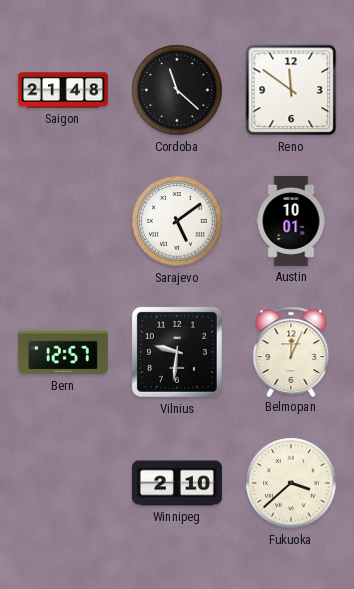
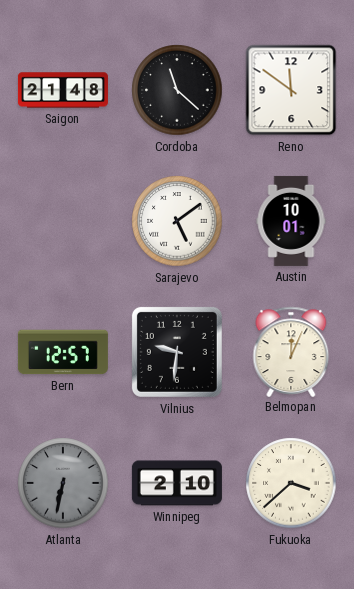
Atlanta: none -> 6:32
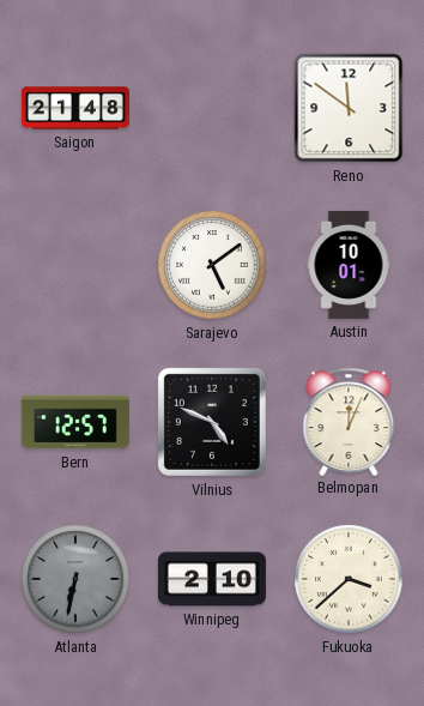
Cordoba: 11:22 -> none
Vilnius: 9:31 -> 4:49
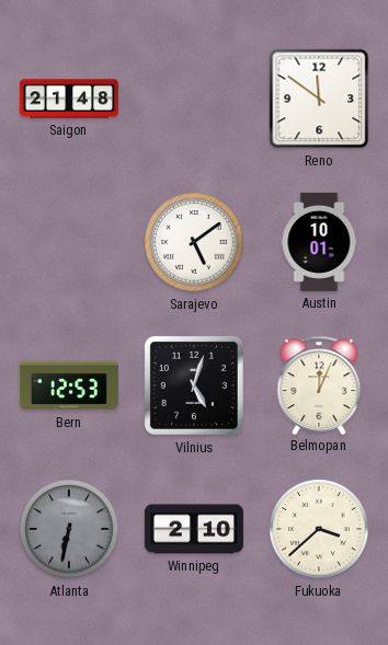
Bern: 12:57 -> 12:53
Vilnius: 4:49 -> 5:03
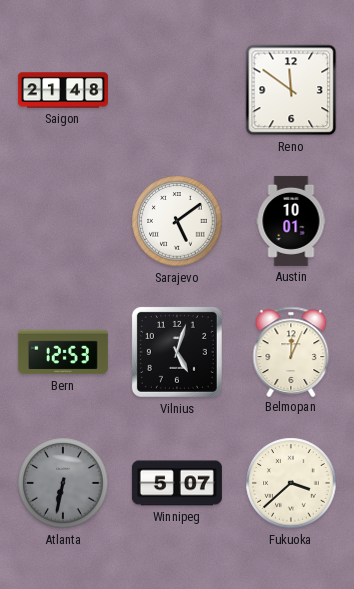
Winnipeg: 2:10 -> 5:07
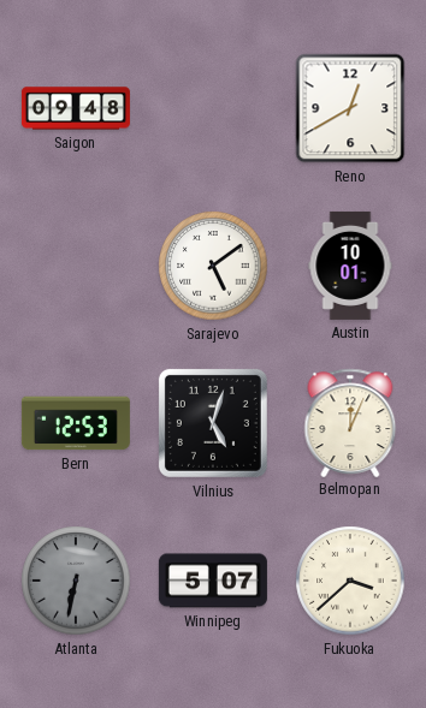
Saigon: 21:48 -> 09:48
Reno: 11:51 -> 12:40
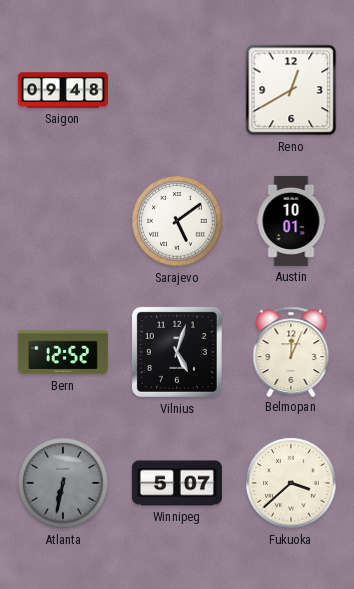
Bern: 12:53 -> 12:52
